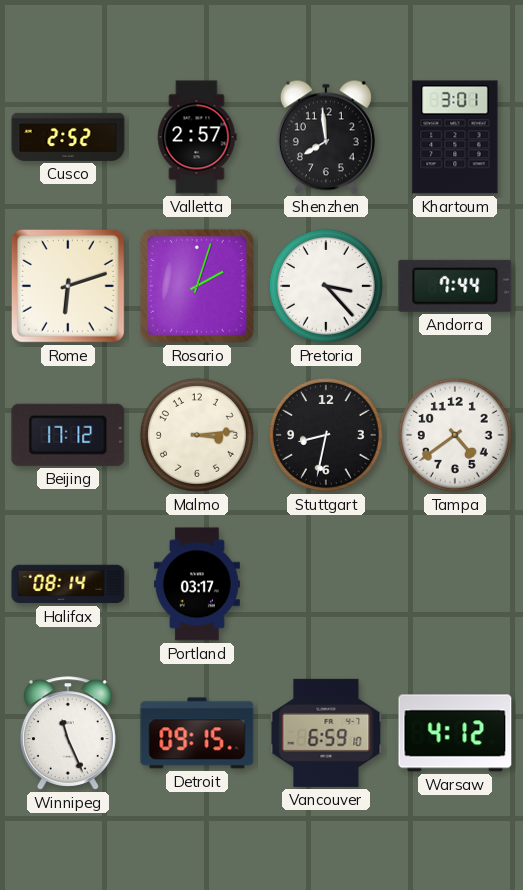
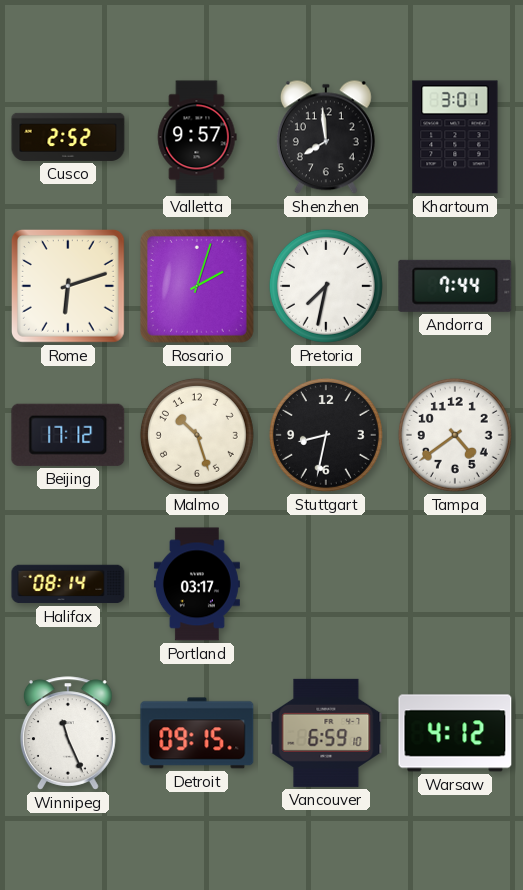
Valletta: 2:57 -> 9:57
Pretoria: 3:23 -> 7:32
Malmo: 3:14 -> 10:27
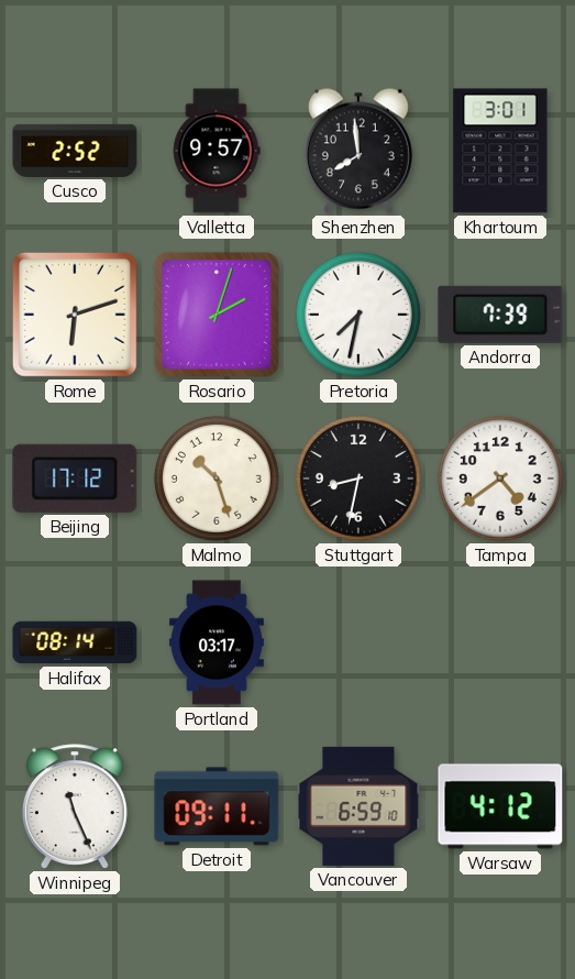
Andorra: 7:44 -> 7:39
Detroit: 09:15 -> 09:11
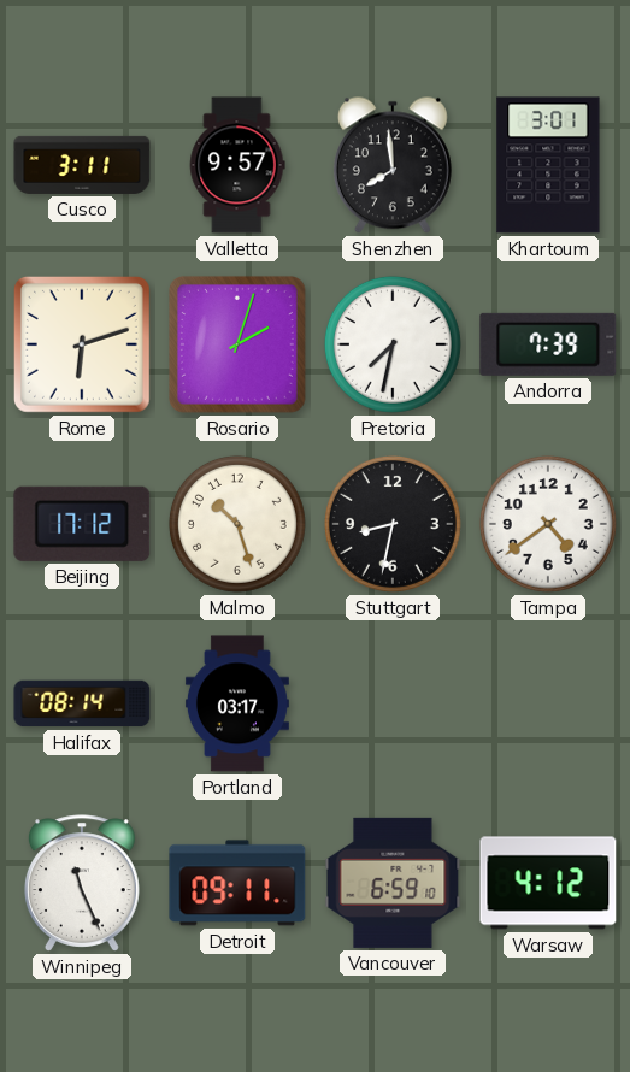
Cusco: 2:52 -> 3:11
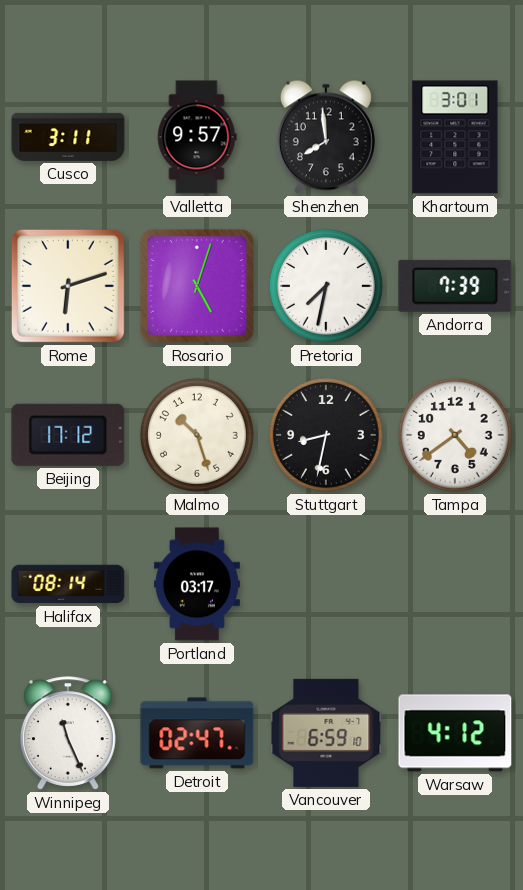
Rosario: 2:03 -> 5:03
Detroit: 09:11 -> 02:47
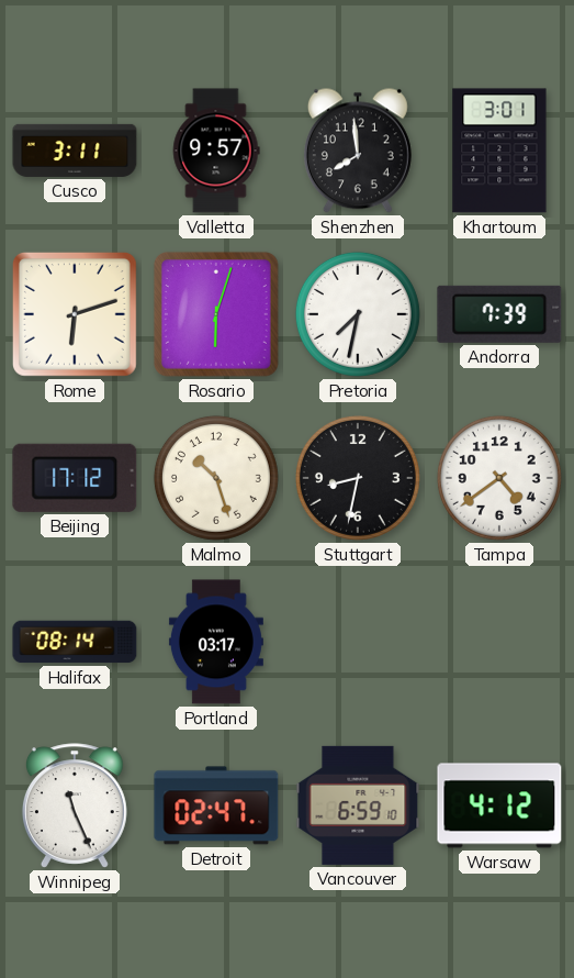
Rosario: 5:03 -> 6:03
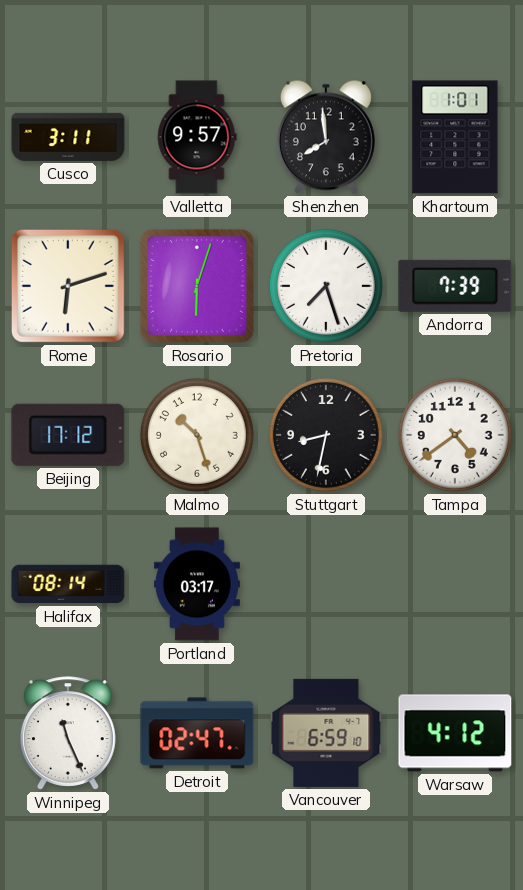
Khartoum: 3:01 -> 1:01
Pretoria: 7:32 -> 7:27
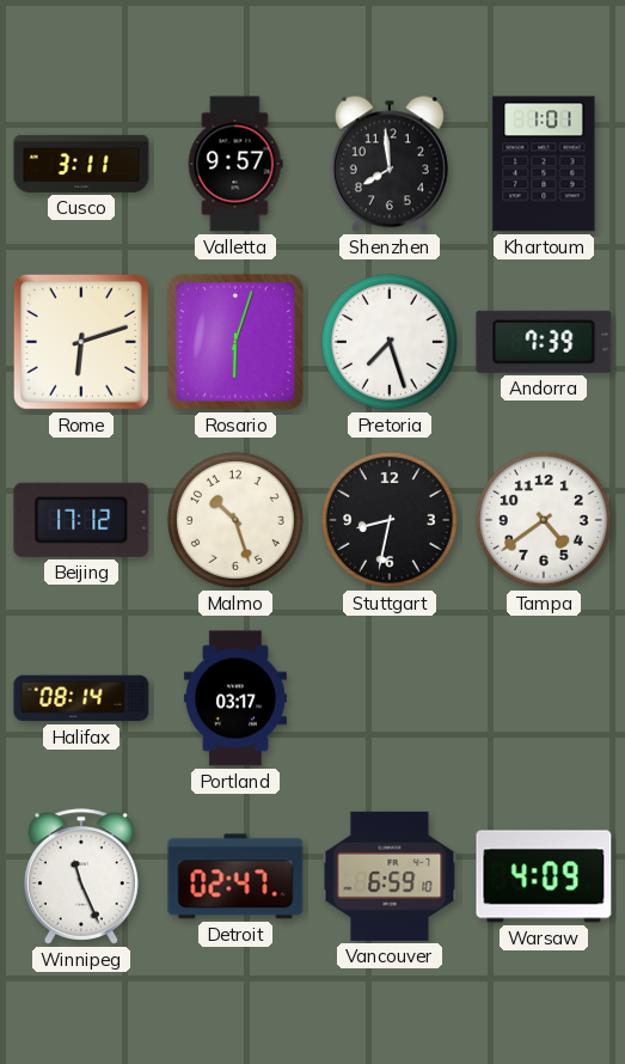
Warsaw: 4:12 -> 4:09
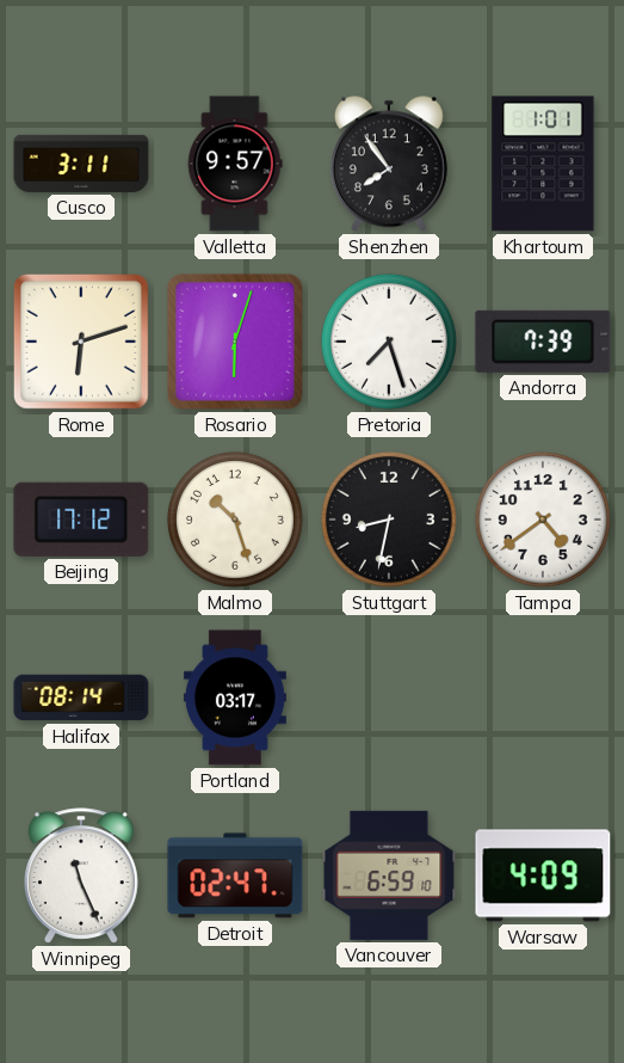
Shenzhen: 7:59 -> 7:54
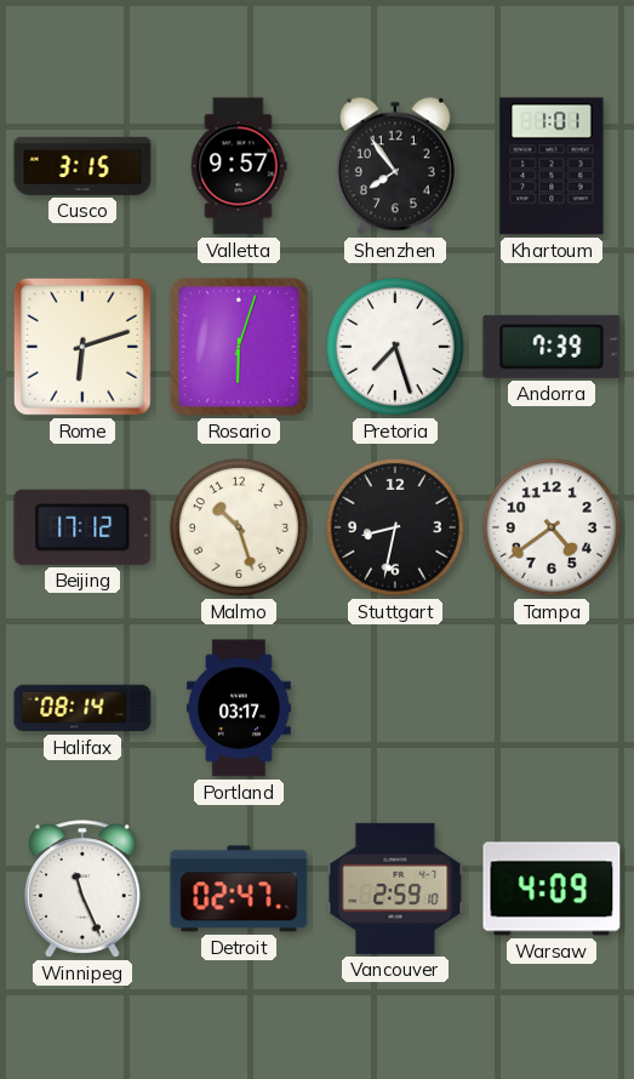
Cusco: 3:11 -> 3:15
Vancouver: 6:59 -> 2:59
